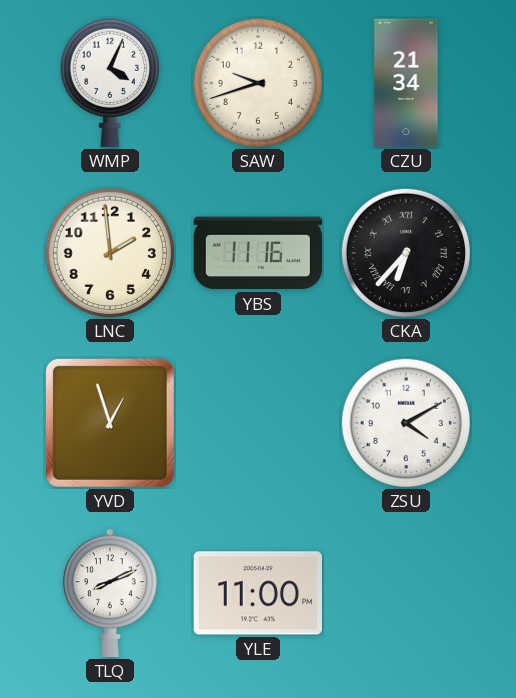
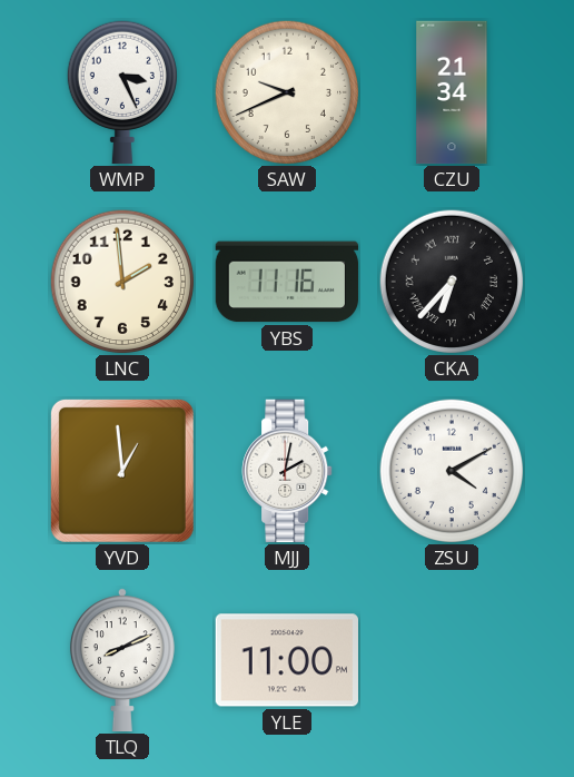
WMP: 4:04 -> 3:26
SAW: 9:42 -> 9:41
YVD: 12:57 -> 12:59
MJJ: none -> 2:02
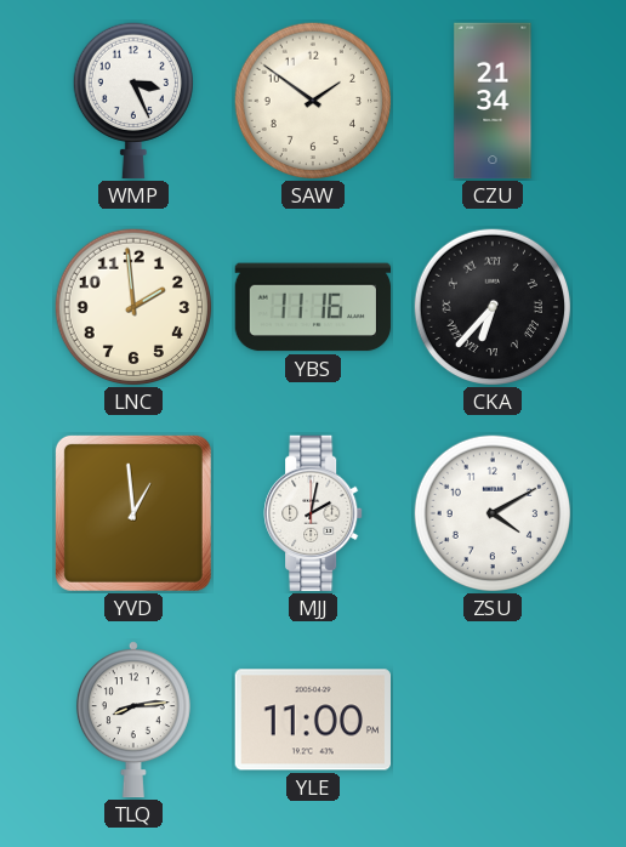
SAW: 9:41 -> 1:51
TLQ: 8:11 -> 8:14
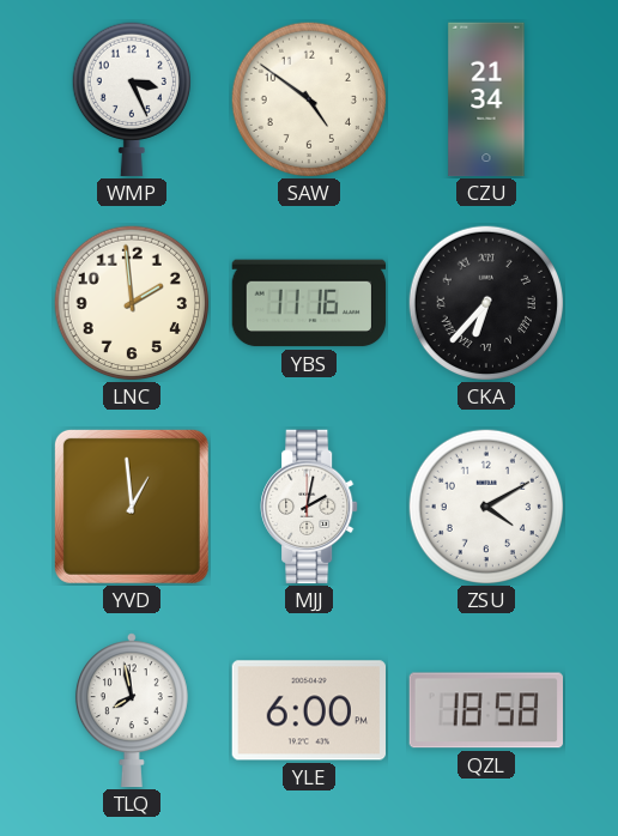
SAW: 1:51 -> 4:51
TLQ: 8:14 -> 7:58
YLE: 11:00 -> 6:00
QZL: none -> 18:58
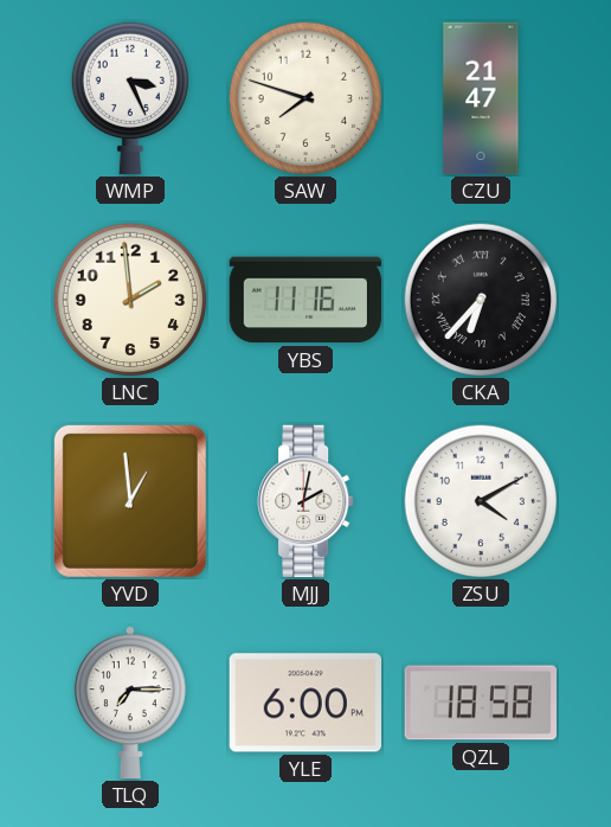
SAW: 4:51 -> 7:48
CZU: 21:34 -> 21:47
TLQ: 7:58 -> 7:15
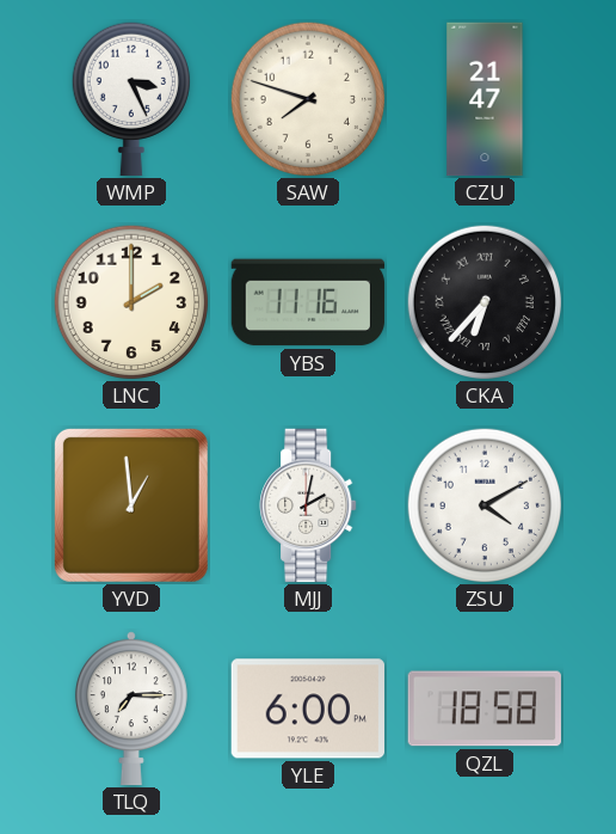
LNC: 1:59 -> 2:00
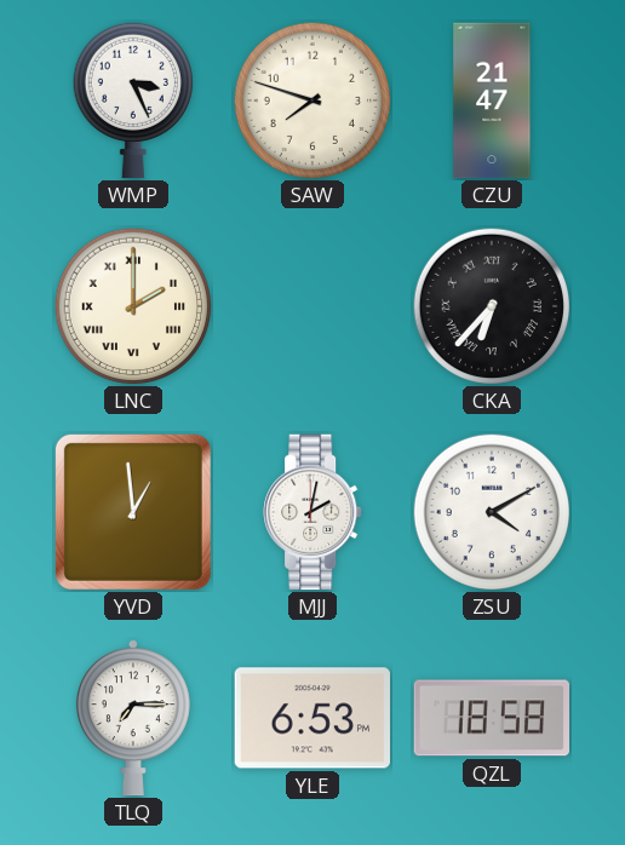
LNC numerals: Arabic -> Roman
YBS: 11:16 -> none
YLE: 6:00 -> 6:53
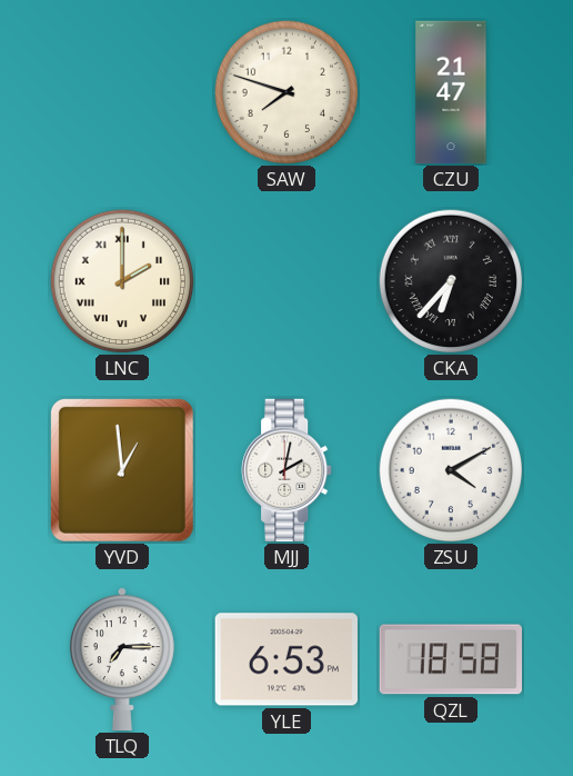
WMP: 3:26 -> none
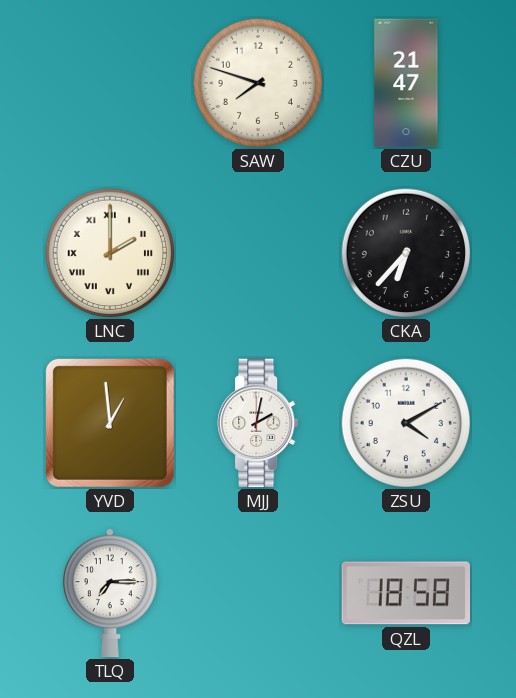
CKA numerals: Roman -> Arabic
YLE: 6:53 -> none
